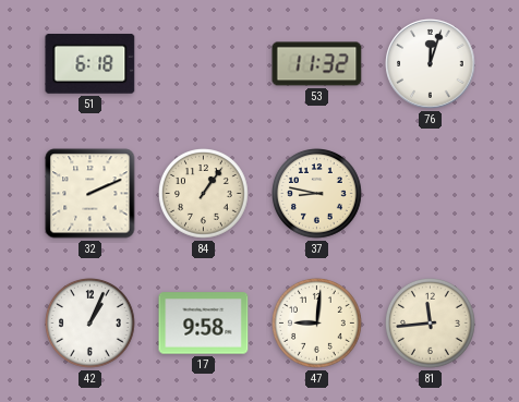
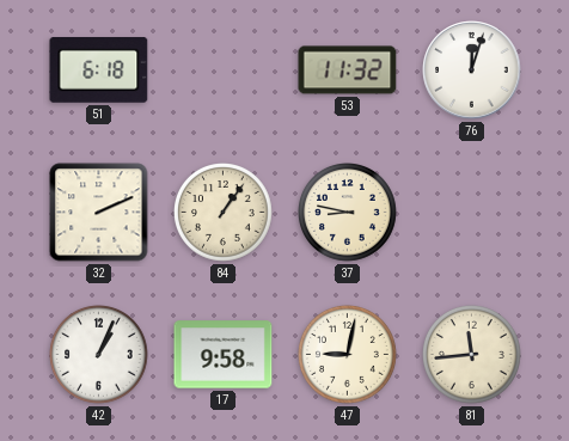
47: 9:01 -> 9:02
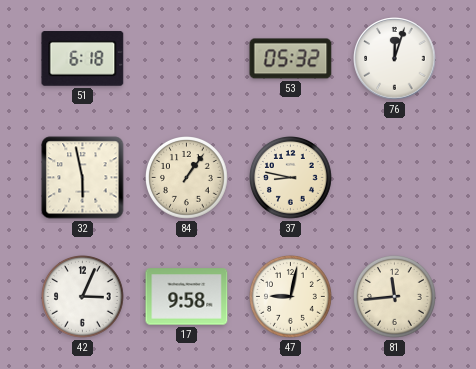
53: 11:32 -> 05:32
32: 2:11 -> 5:58
42: 1:04 -> 3:04
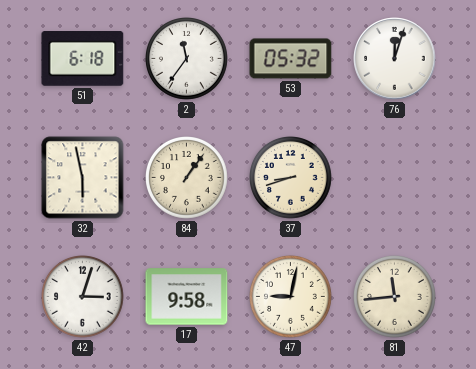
2: none -> 11:36
37: 8:47 -> 8:42
42: 3:04 -> 3:03
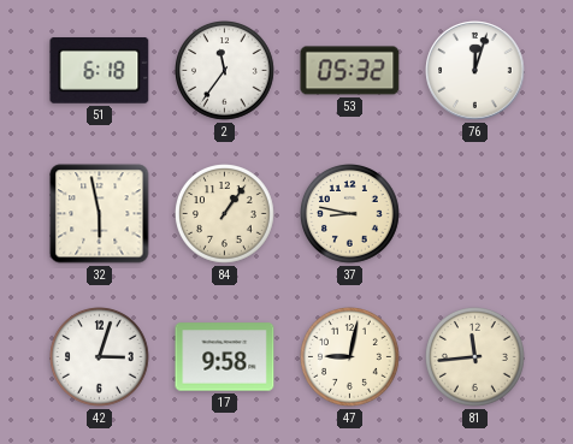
37: 8:42 -> 8:47
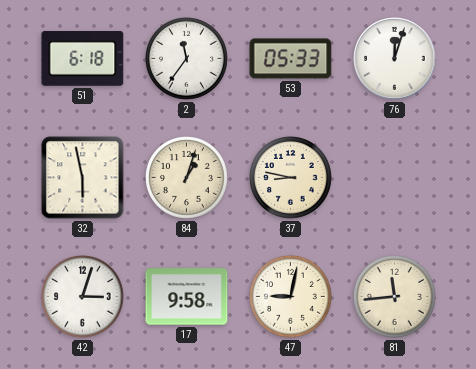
53: 05:32 -> 05:33
84: 1:06 -> 1:03
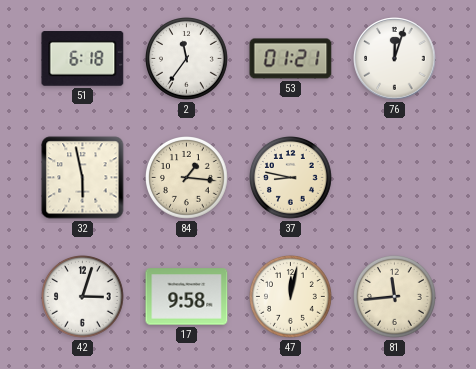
53: 05:33 -> 01:21
84: 1:03 -> 1:16
47: 9:02 -> 12:02
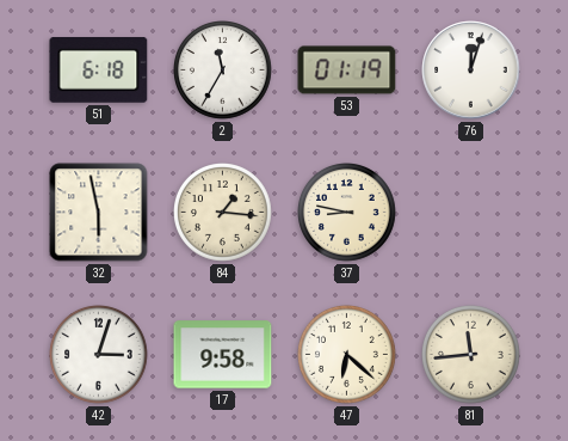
2: 11:36 -> 11:35
53: 01:21 -> 01:19
47: 12:02 -> 6:22
